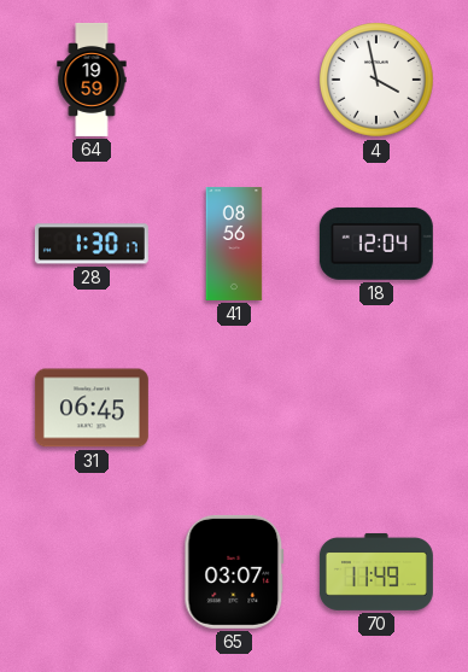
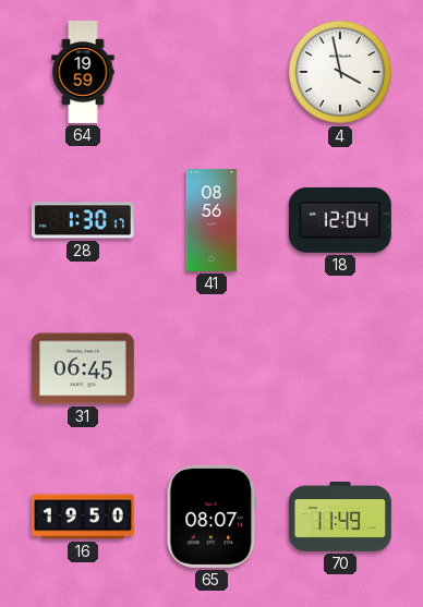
16: none -> 19:50
65: 03:07 -> 08:07
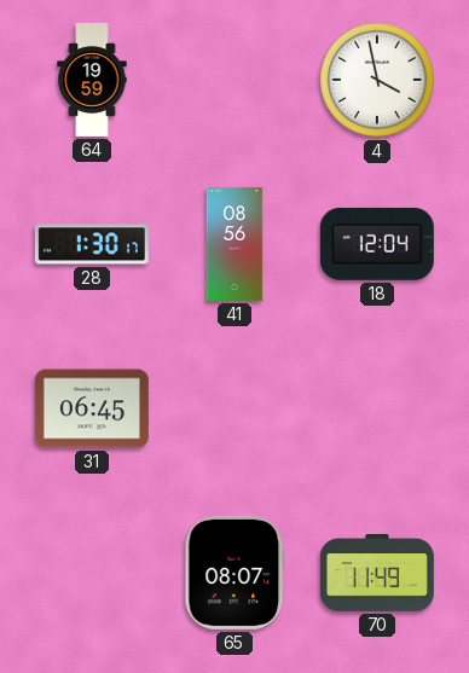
16: 19:50 -> none
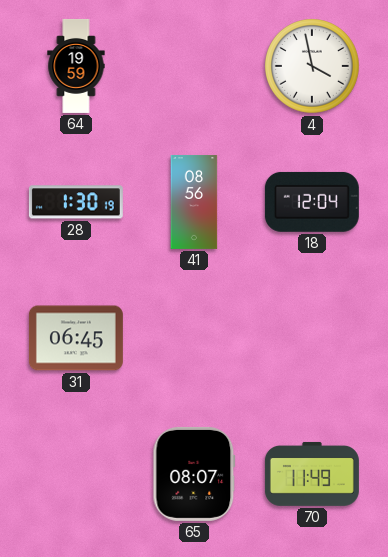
28: 1:30:17 -> 1:30:19
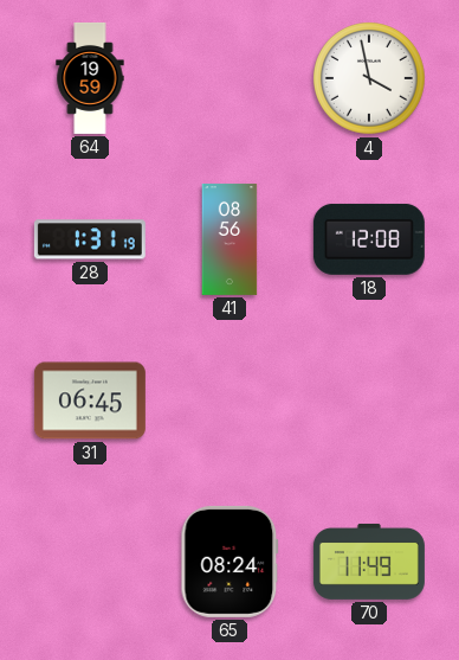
28: 1:30 -> 1:31
18: 12:04 -> 12:08
65: 08:07 -> 08:24
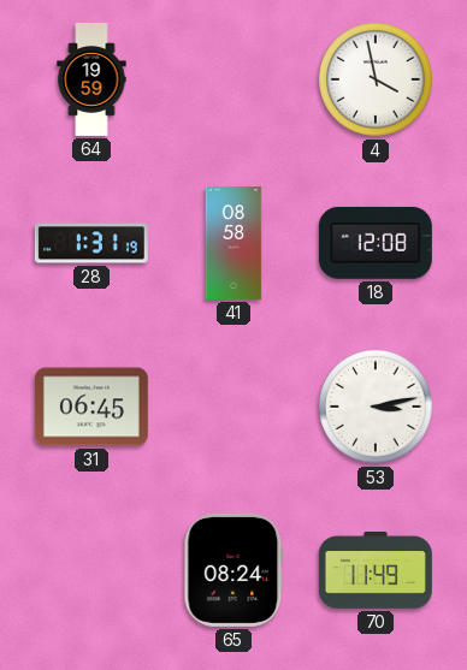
41: 08:56 -> 08:58
53: none -> 3:13
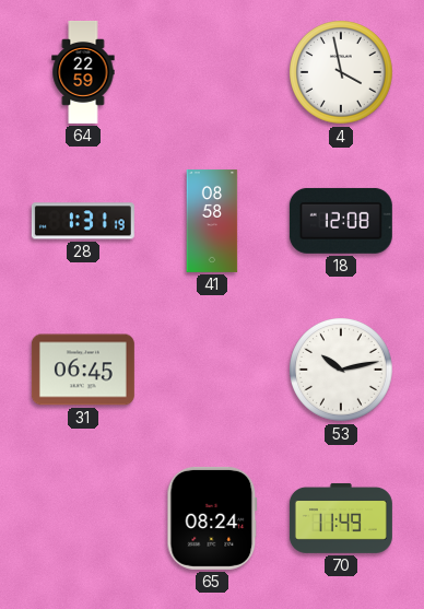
64: 19:59 -> 22:59
53: 3:13 -> 10:13
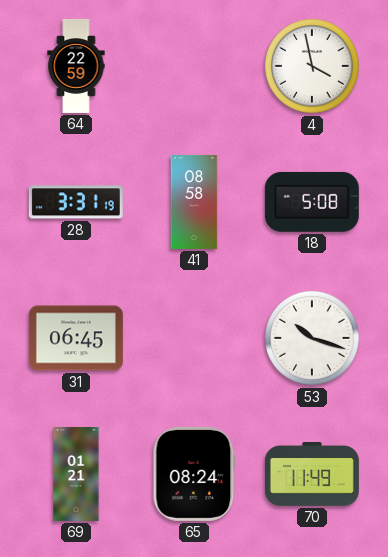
28: 1:31 -> 3:31
18: 12:08 -> 5:08
53: 10:13 -> 10:18
69: none -> 01:21
